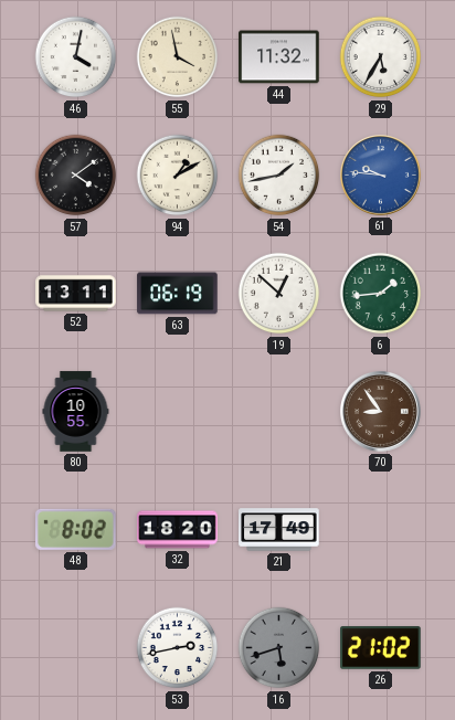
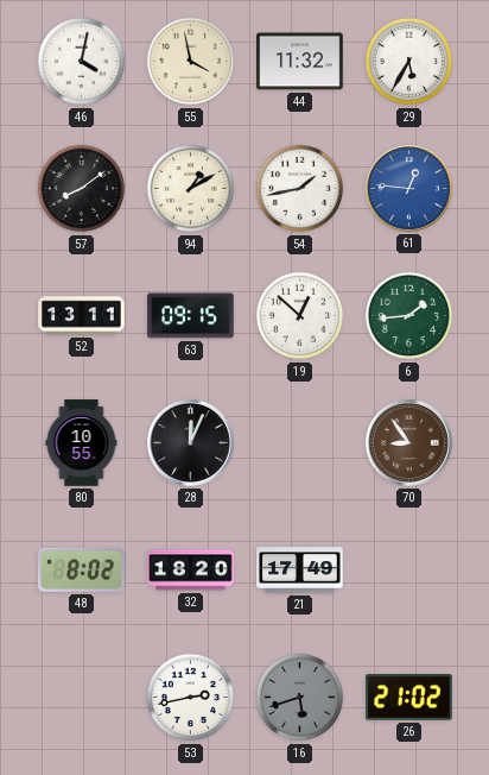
57: 4:09 -> 8:09
61: 9:46 -> 12:46
63: 06:19 -> 09:15
28: none -> 12:04
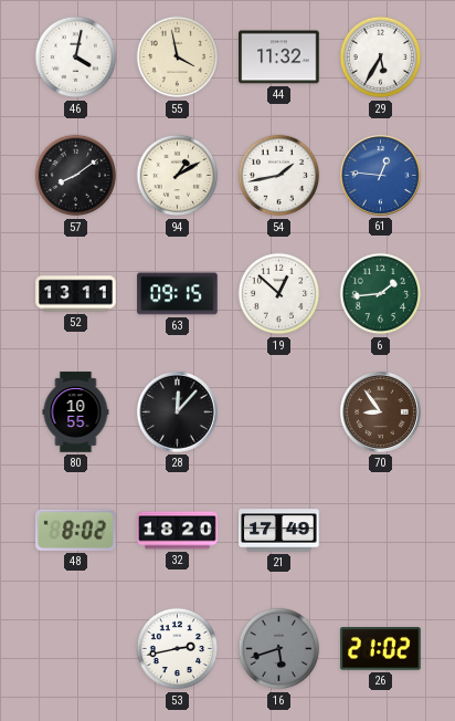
28: 12:04 -> 12:07
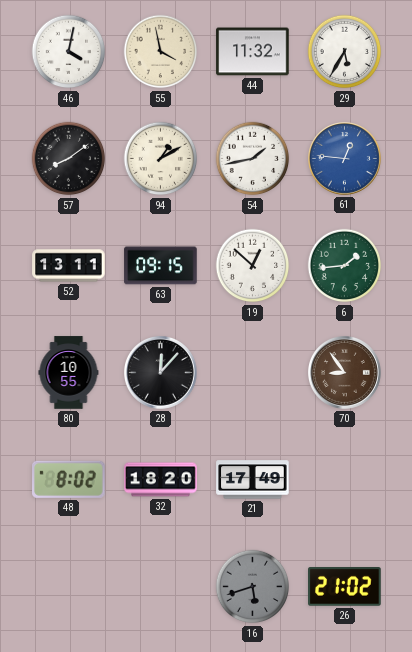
53: 2:43 -> none
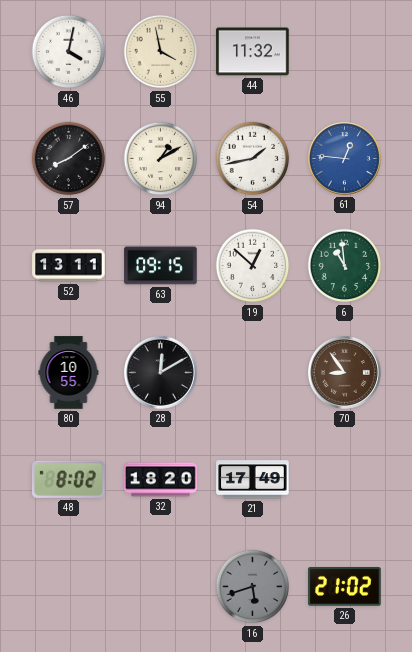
29: 5:35 -> none
6: 1:44 -> 10:59
28: 12:07 -> 12:10
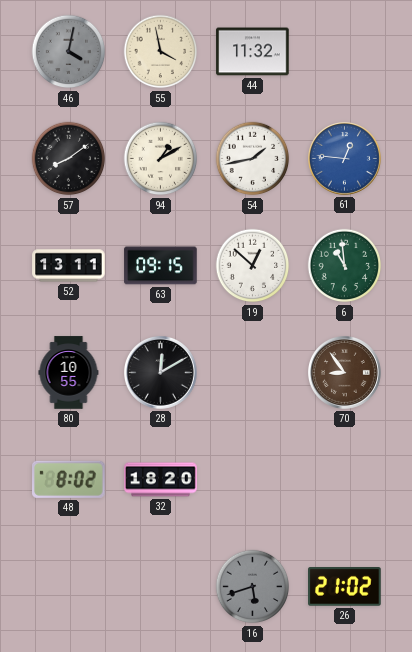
46 dial: white -> grey
21: 17:49 -> none
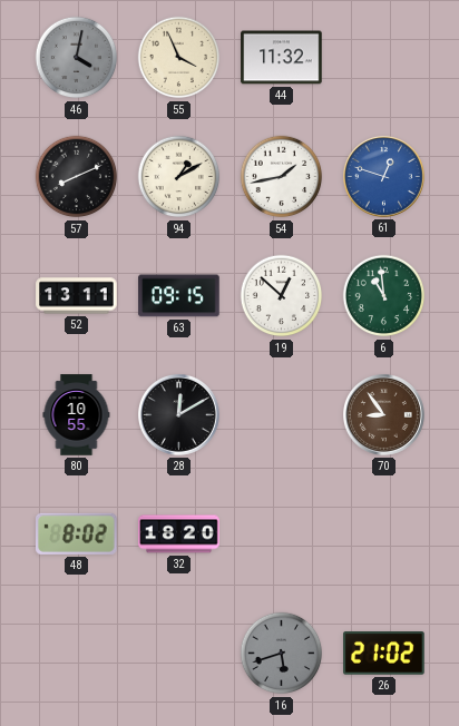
55: 3:58 -> 3:56
57: 8:09 -> 8:11
61: 12:46 -> 12:48
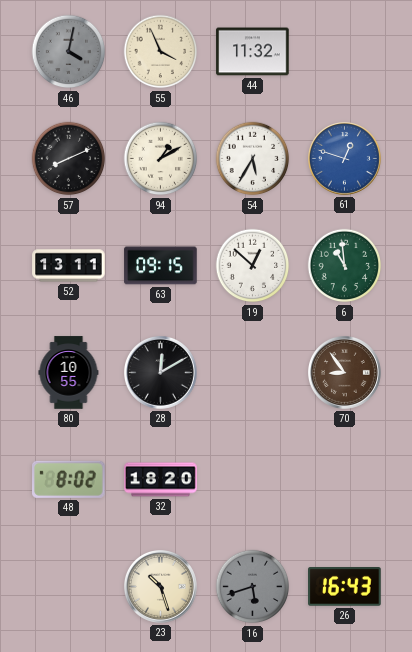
54: 1:43 -> 5:35
23: none -> 10:27
26: 21:02 -> 16:43
